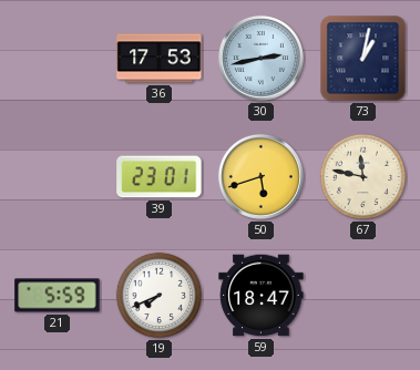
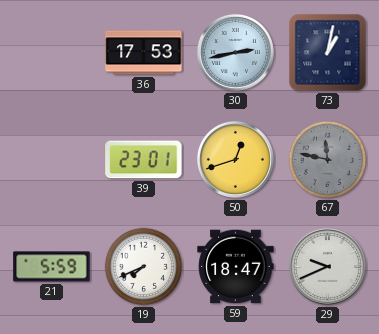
50: 5:42 -> 12:42
67 dial: cream -> grey
29: none -> 9:41
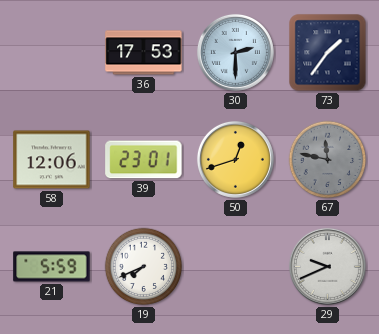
30: 2:43 -> 2:30
73: 1:02 -> 1:36
58: none -> 12:06
59: 18:47 -> none
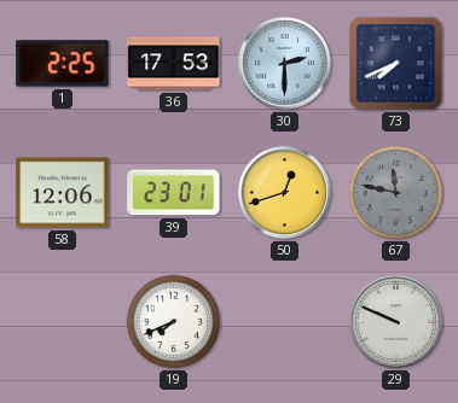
1: none -> 2:25
73: 1:36 -> 7:41
21: 5:59 -> none
29: 9:41 -> 9:49
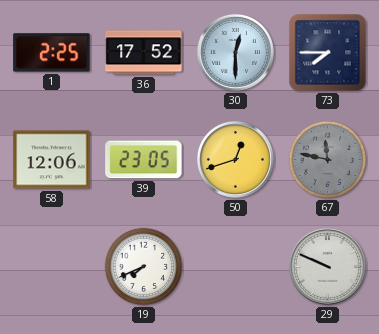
36: 17:53 -> 17:52
30: 2:30 -> 12:30
73: 7:41 -> 7:45
39: 23:01 -> 23:05
